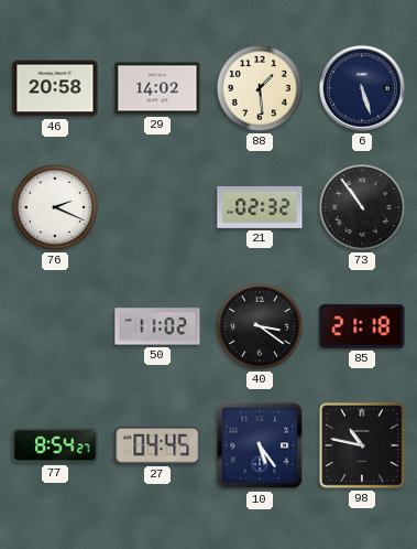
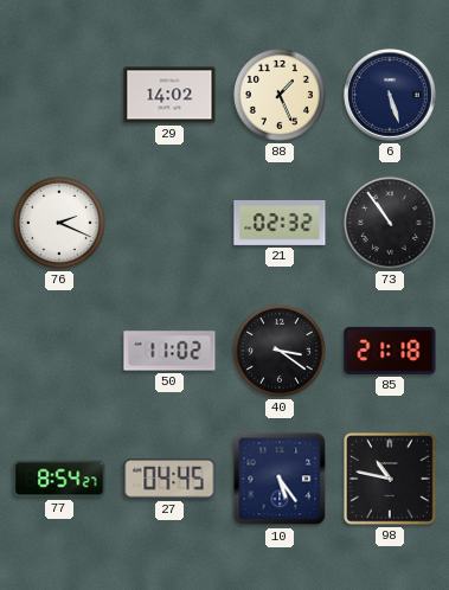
46: 20:58 -> none
88: 1:29 -> 1:26
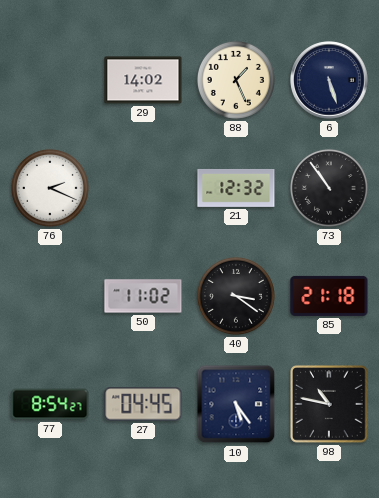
21: 02:32 -> 12:32
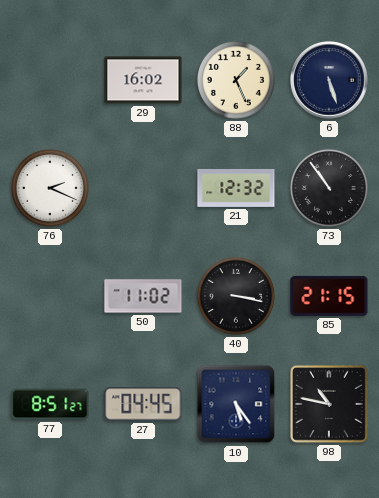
29: 14:02 -> 16:02
40: 3:21 -> 3:17
85: 21:18 -> 21:15
77: 8:54 -> 8:51
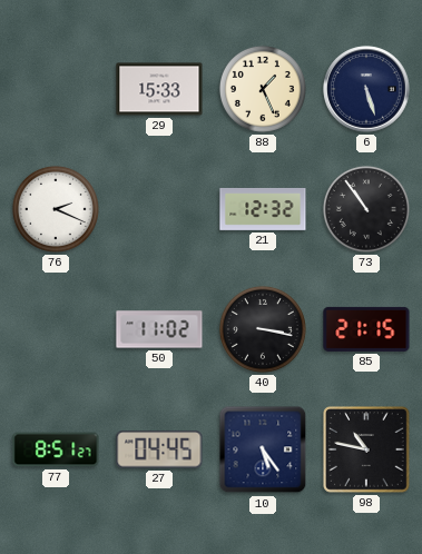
29: 16:02 -> 15:33
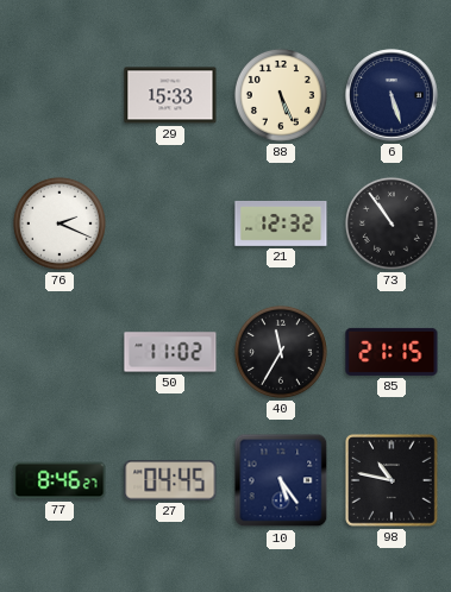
88: 1:26 -> 5:26
40: 3:17 -> 11:35
77: 8:51 -> 8:46
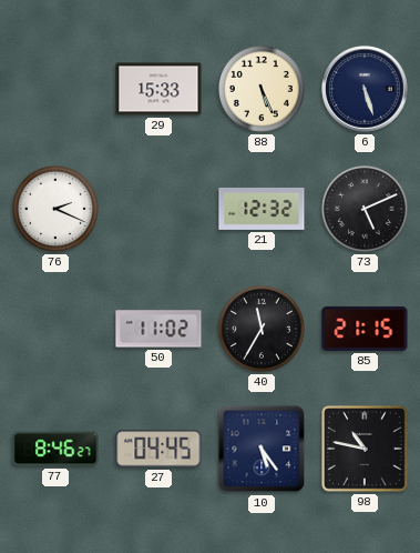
73: 10:54 -> 5:11
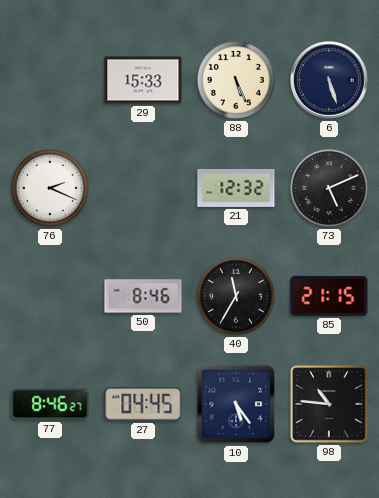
50: 11:02 -> 8:46
98: 10:47 -> 10:46
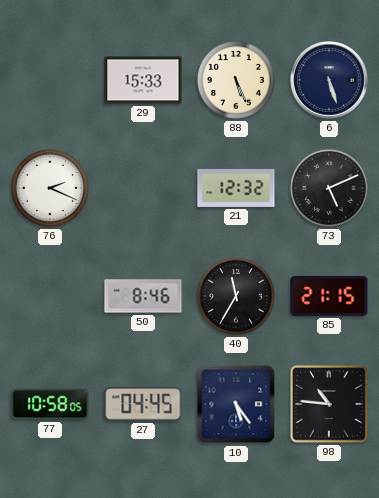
77: 8:46 -> 10:58
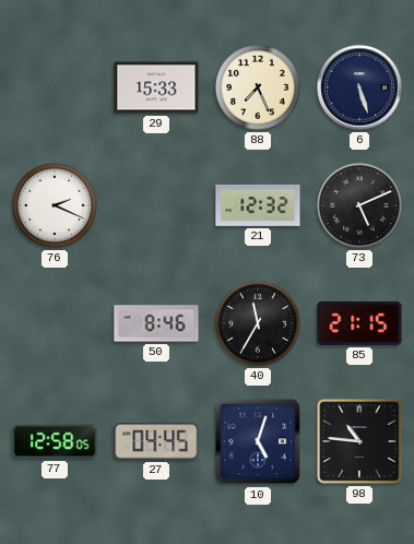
88: 5:26 -> 7:26
77: 10:58 -> 12:58
10: 5:24 -> 5:03
